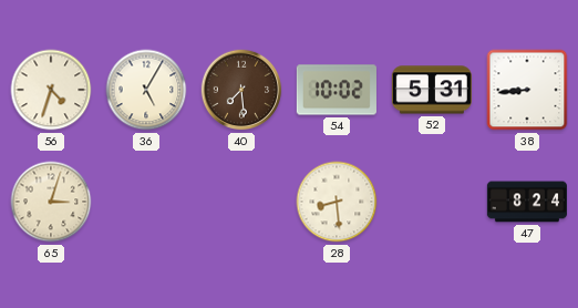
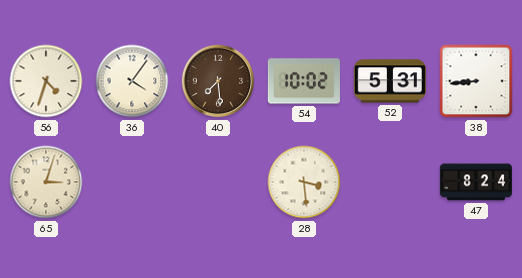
36: 5:05 -> 4:06
28: 8:29 -> 3:29
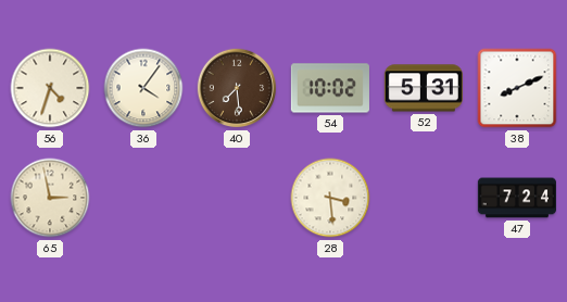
38: 8:44 -> 8:11
65: 3:03 -> 2:58
47: 8:24 -> 7:24
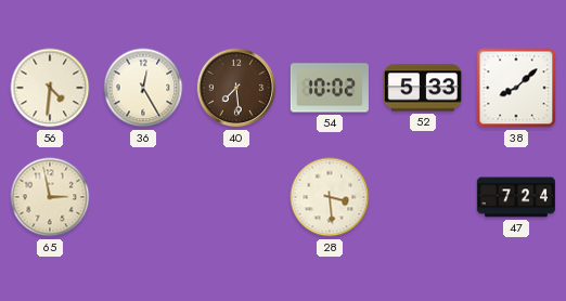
56: 4:33 -> 4:31
36: 4:06 -> 12:25
52: 5:31 -> 5:33
38: 8:11 -> 8:08
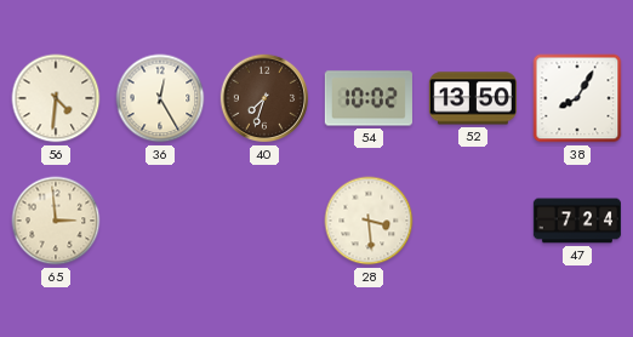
40: 7:29 -> 7:33
52: 5:33 -> 13:50
38: 8:08 -> 8:05
65: 2:58 -> 2:59
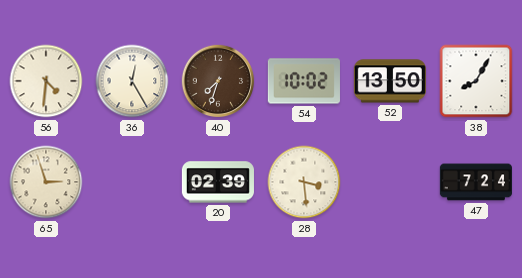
65: 2:59 -> 2:57
20: none -> 02:39
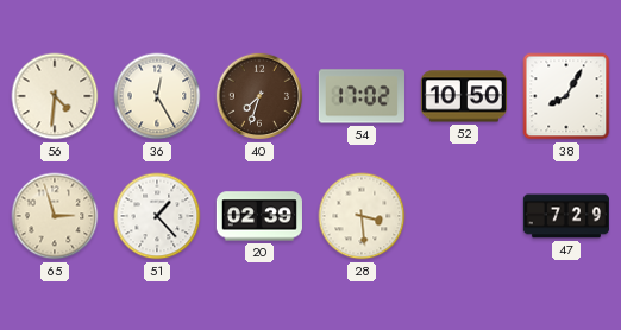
54: 10:02 -> 17:02
52: 13:50 -> 10:50
51: none -> 1:23
47: 7:24 -> 7:29
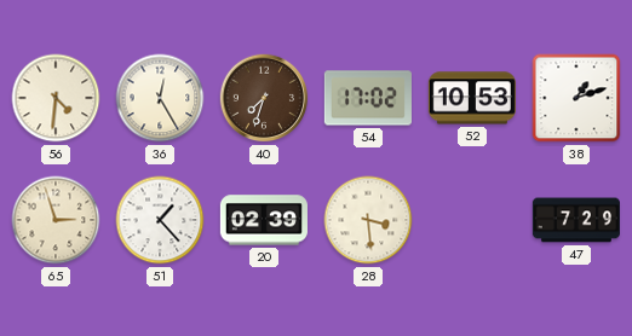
52: 10:50 -> 10:53
38: 8:05 -> 1:12
